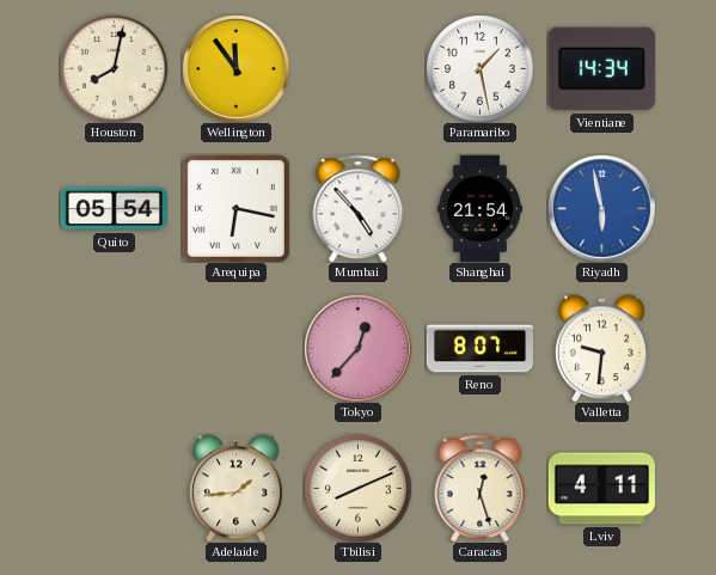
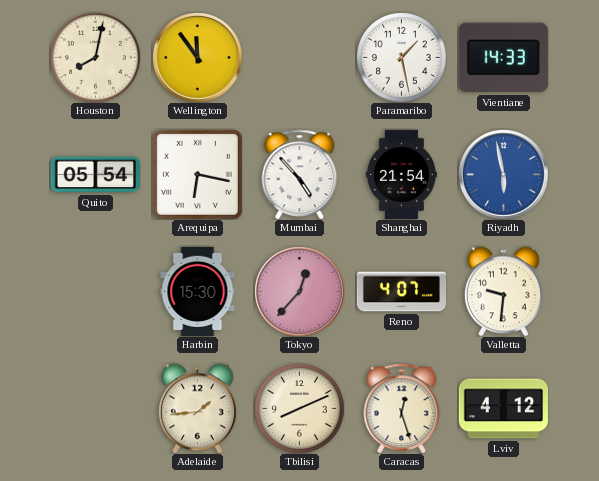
Vientiane: 14:34 -> 14:33
Harbin: none -> 15:30
Reno: 8:07 -> 4:07
Lviv: 4:11 -> 4:12
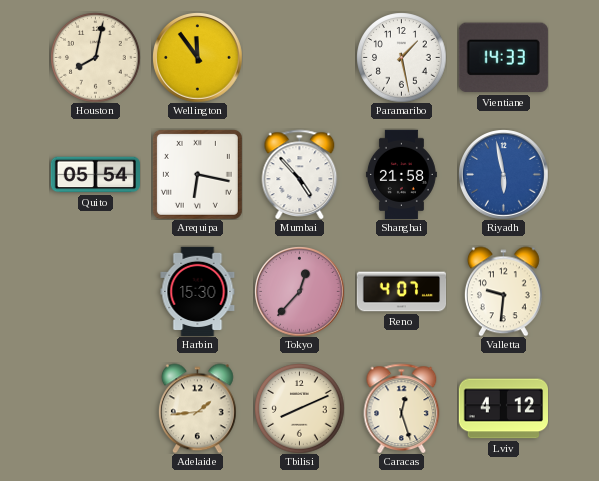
Shanghai: 21:54 -> 21:58
